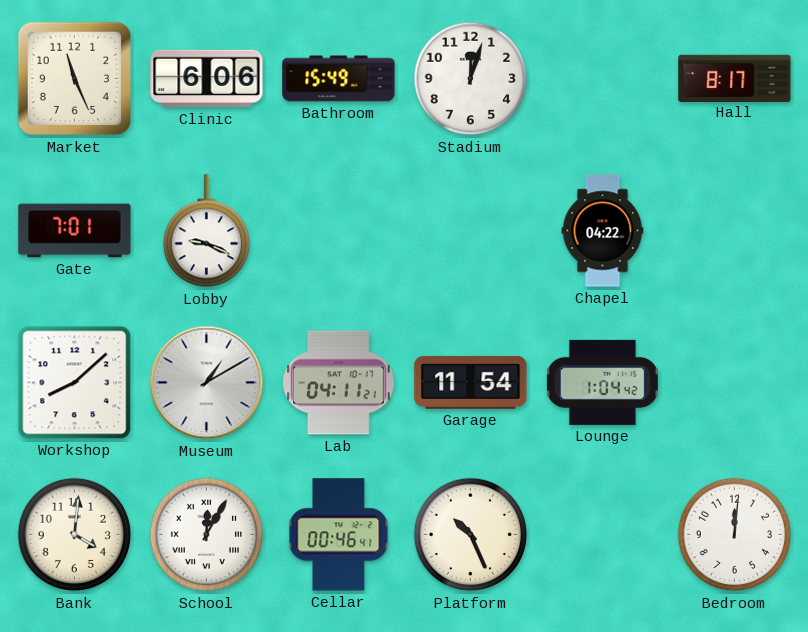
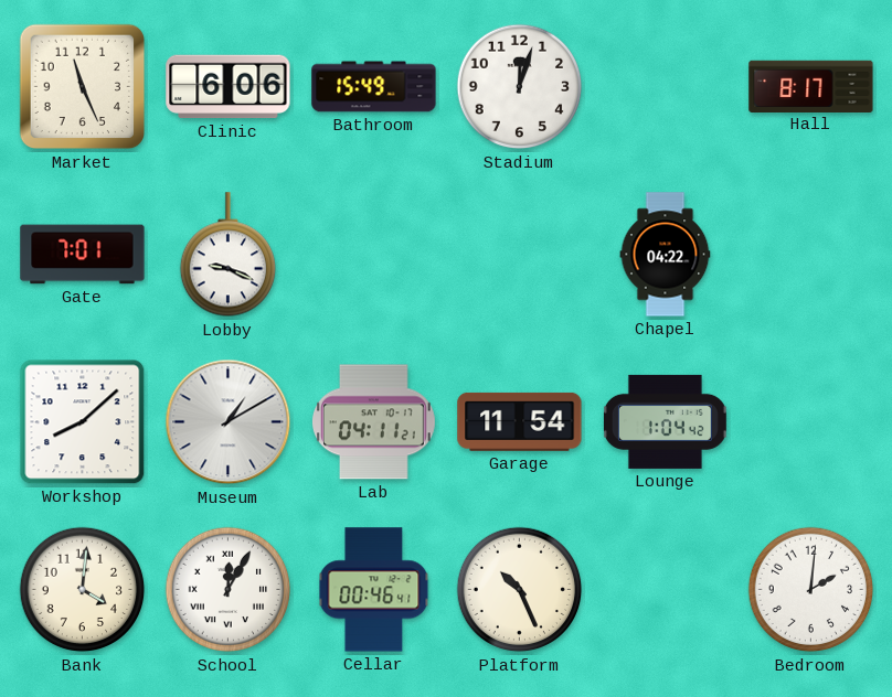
Bedroom: 12:01 -> 2:01
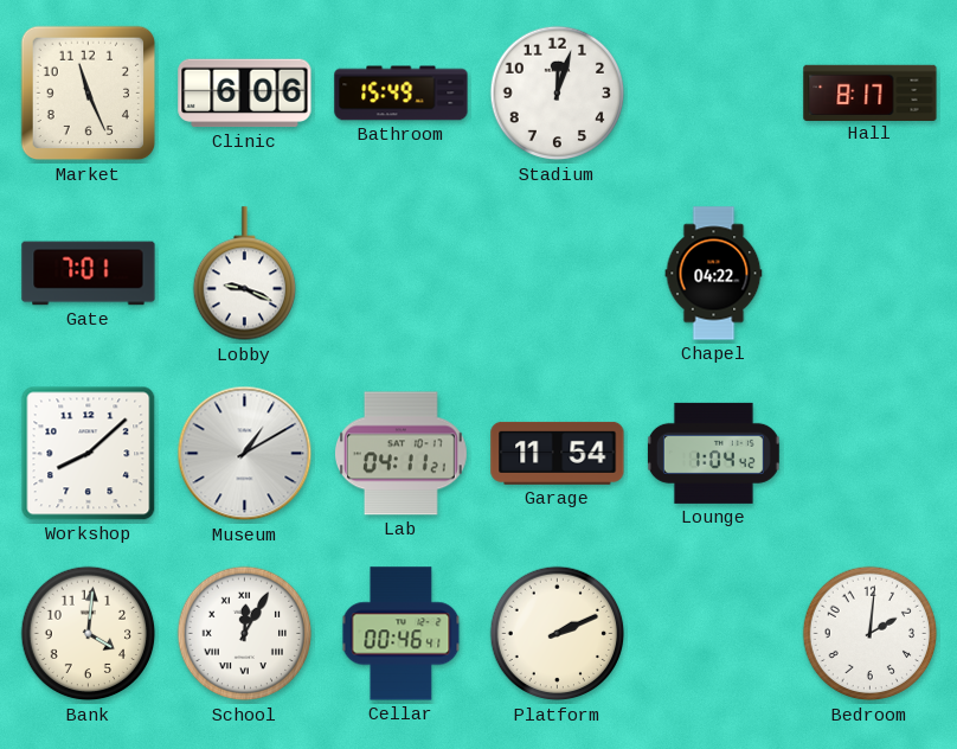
Platform: 10:26 -> 2:11
